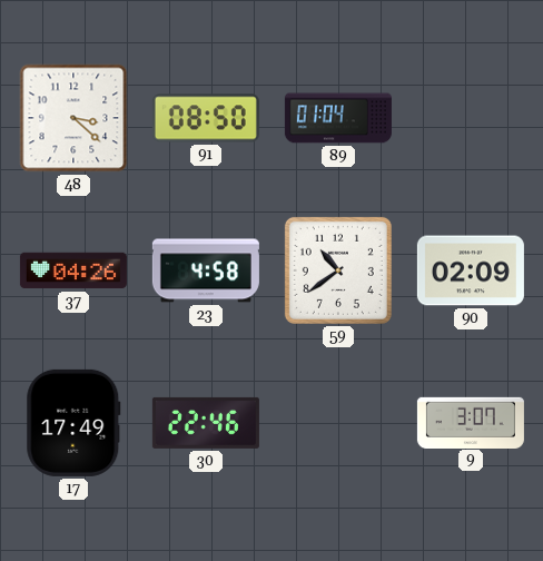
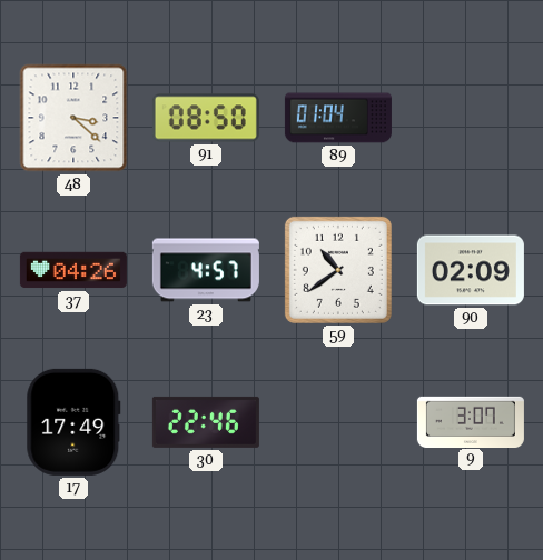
23: 4:58 -> 4:57
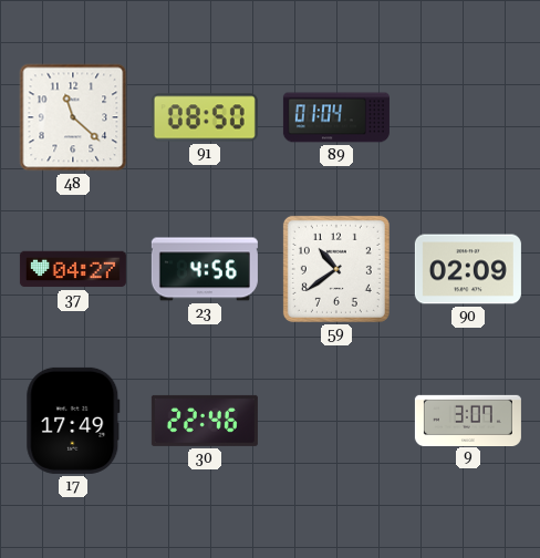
48: 3:22 -> 11:22
37: 04:26 -> 04:27
23: 4:57 -> 4:56
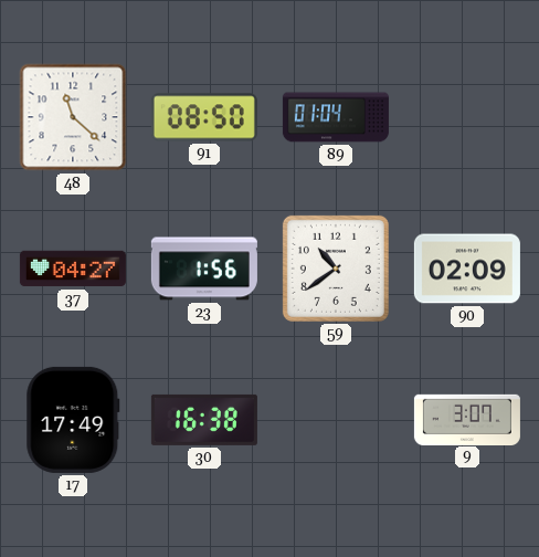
23: 4:56 -> 1:56
30: 22:46 -> 16:38
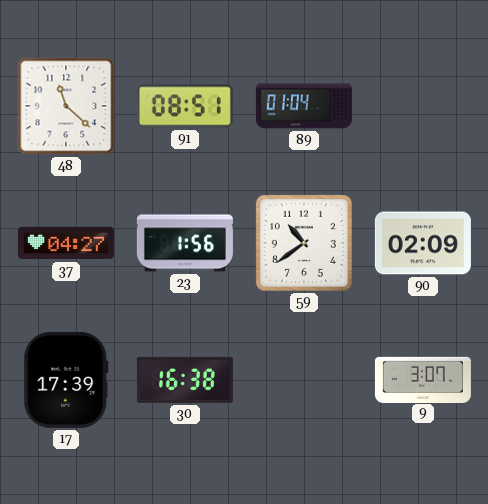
91: 08:50 -> 08:51
17: 17:49 -> 17:39
